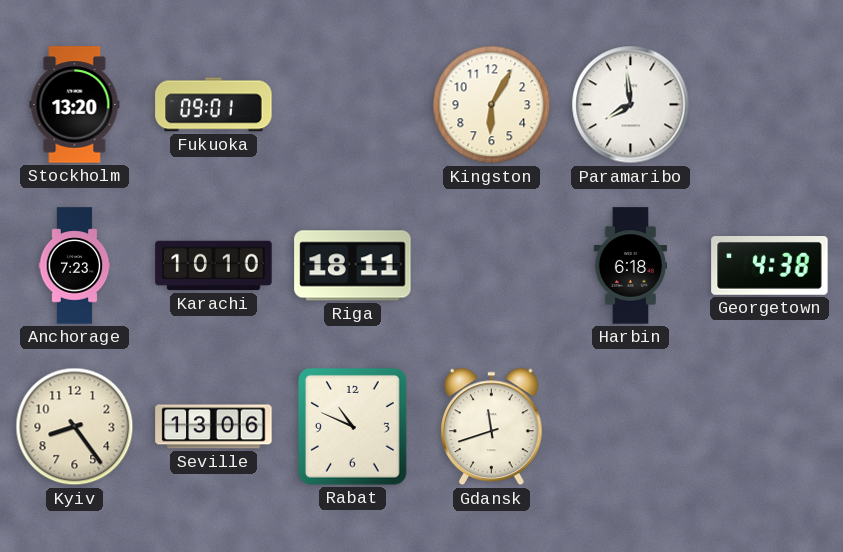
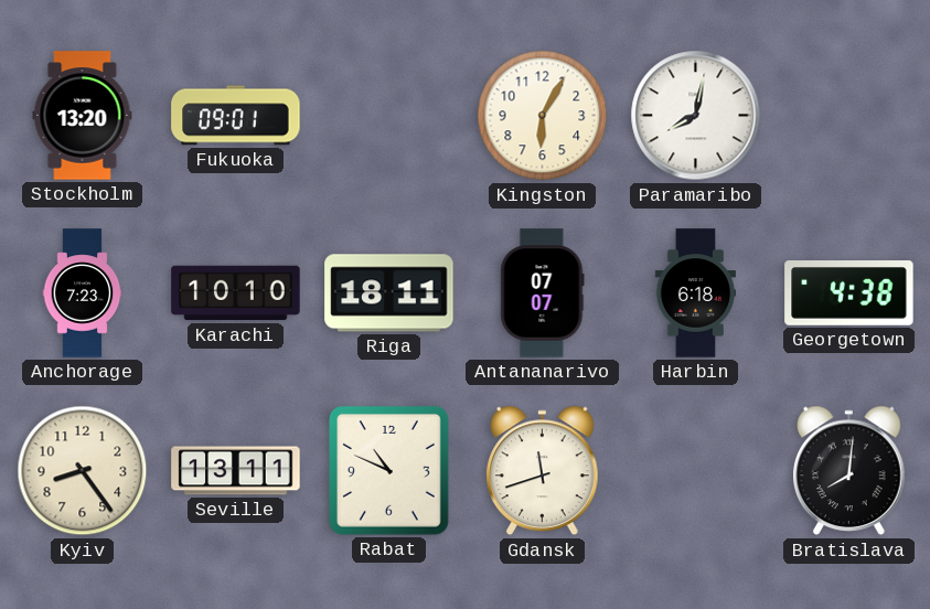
Paramaribo: 7:59 -> 8:02
Antananarivo: none -> 07:07
Seville: 13:06 -> 13:11
Bratislava: none -> 8:01
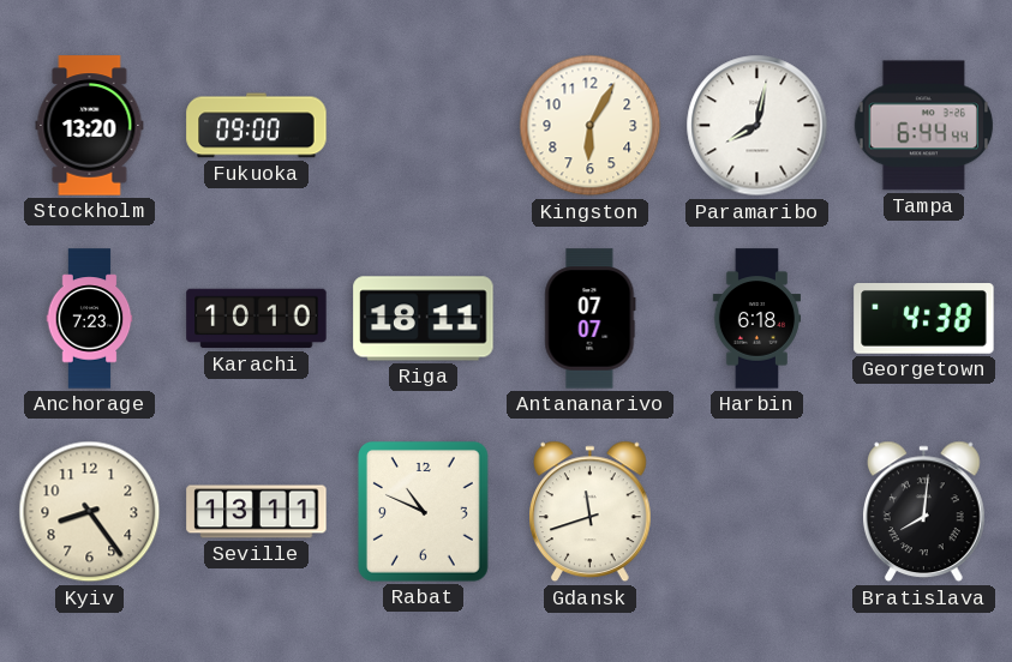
Fukuoka: 09:01 -> 09:00
Tampa: none -> 6:44
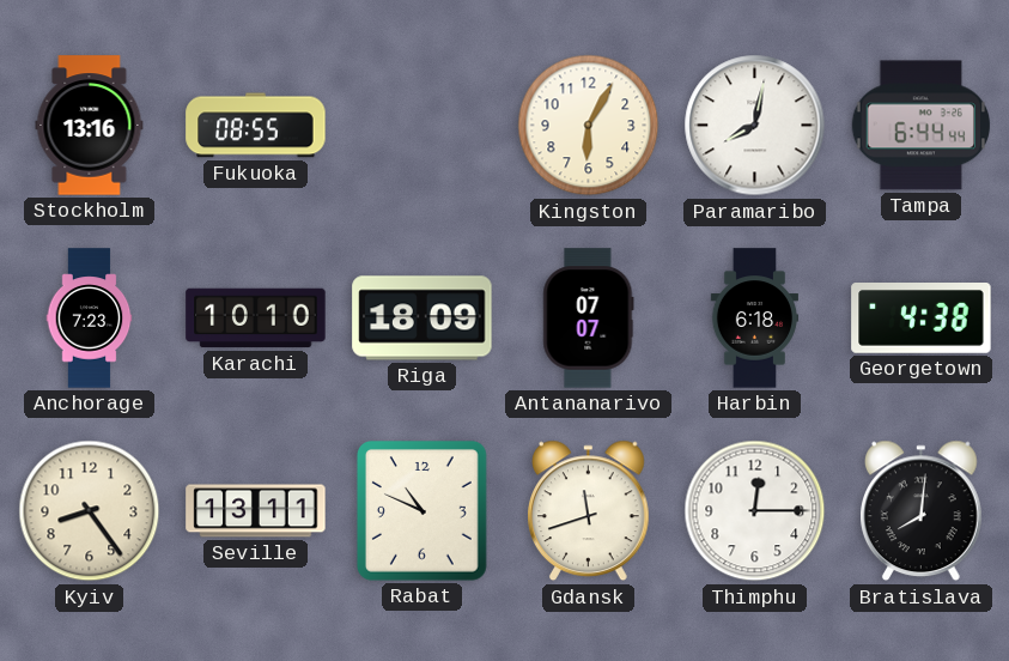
Stockholm: 13:20 -> 13:16
Fukuoka: 09:00 -> 08:55
Riga: 18:11 -> 18:09
Thimphu: none -> 12:15
